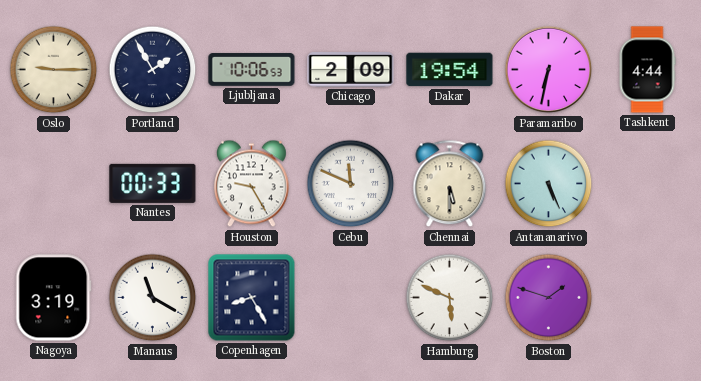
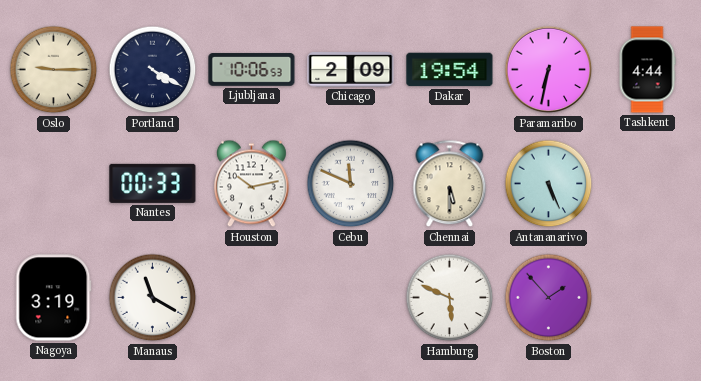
Portland: 1:55 -> 4:20
Houston: 9:25 -> 10:13
Copenhagen: 8:25 -> none
Boston: 1:48 -> 1:53
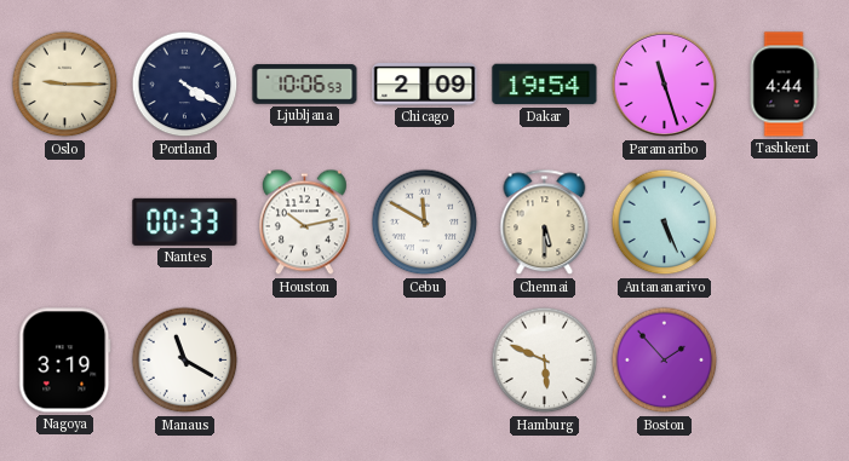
Paramaribo: 6:32 -> 11:27
Cebu: 11:49 -> 11:50
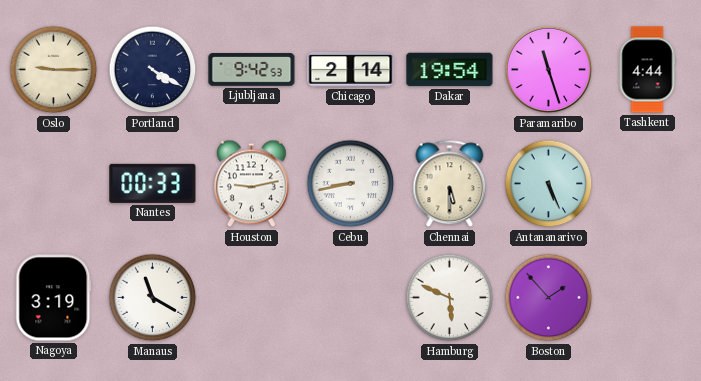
Ljubljana: 10:06 -> 9:42
Chicago: 2:09 -> 2:14
Houston: 10:13 -> 9:13
Cebu: 11:50 -> 8:43
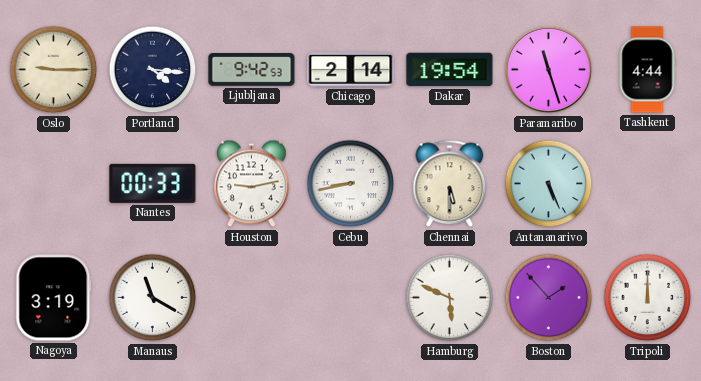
Portland: 4:20 -> 4:16
Tripoli: none -> 12:00
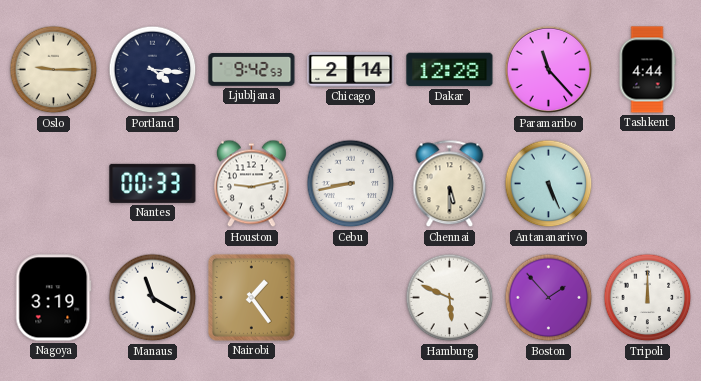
Dakar: 19:54 -> 12:28
Paramaribo: 11:27 -> 11:23
Nairobi: none -> 1:24
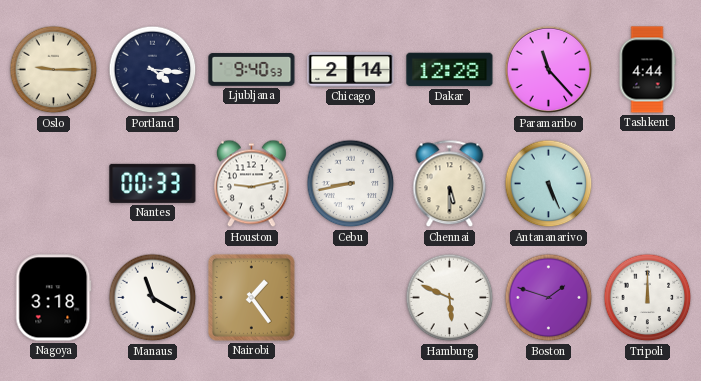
Ljubljana: 9:42 -> 9:40
Nagoya: 3:19 -> 3:18
Boston: 1:53 -> 1:48
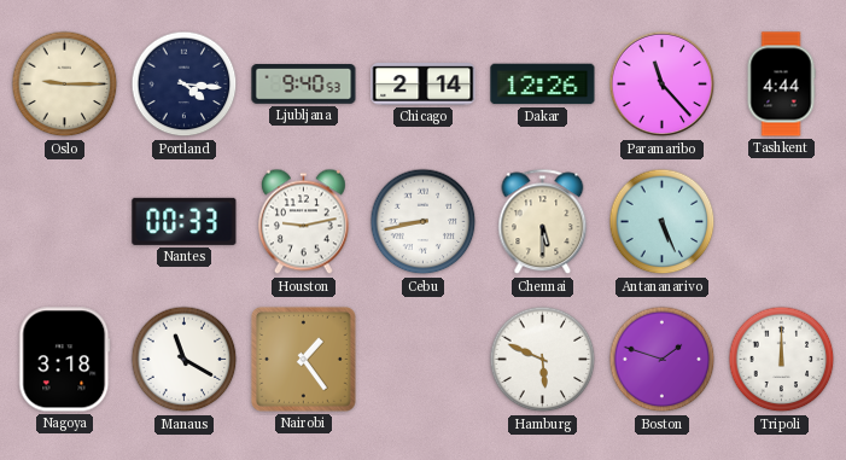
Dakar: 12:28 -> 12:26
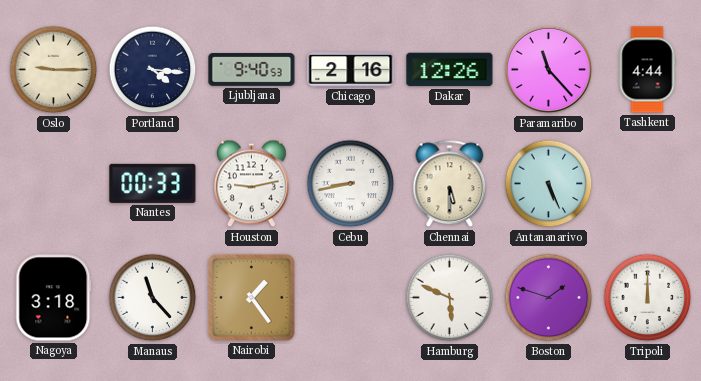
Chicago: 2:14 -> 2:16
Manaus: 11:20 -> 11:23
